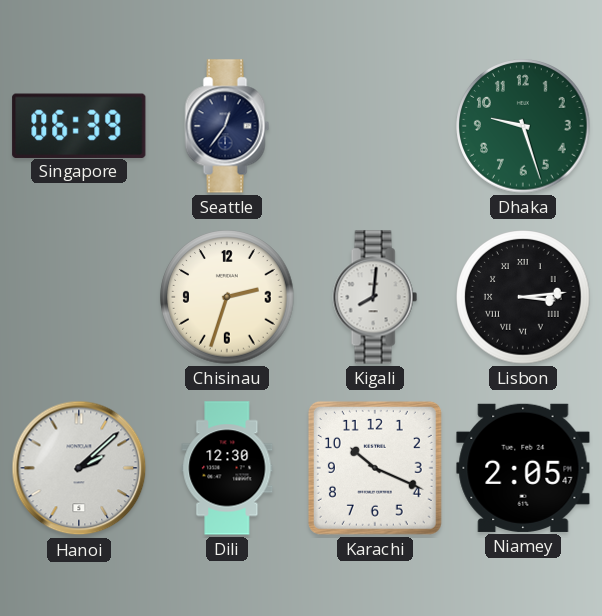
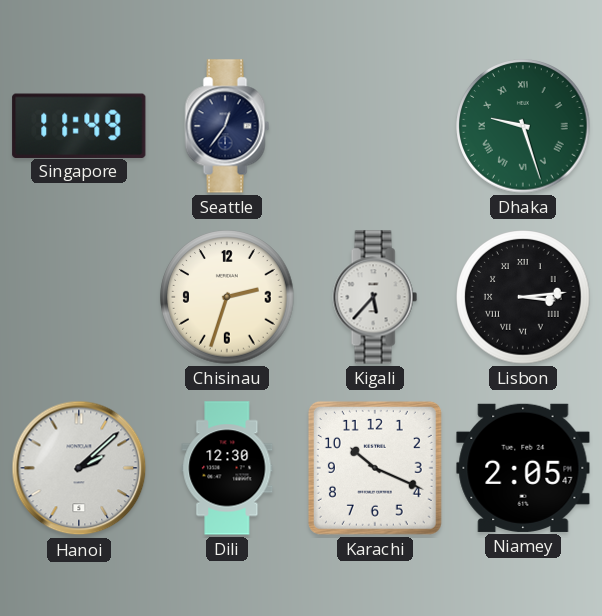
Singapore: 06:39 -> 11:49
Dhaka numerals: Arabic -> Roman
Kigali: 8:01 -> 5:37
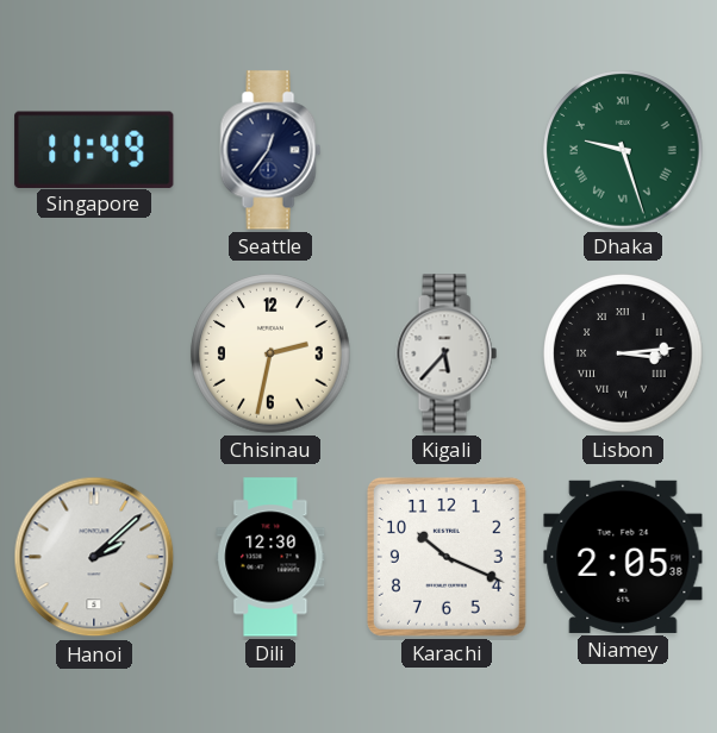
Chisinau: 2:33 -> 2:32
Niamey: 2:05:47 -> 2:05:38
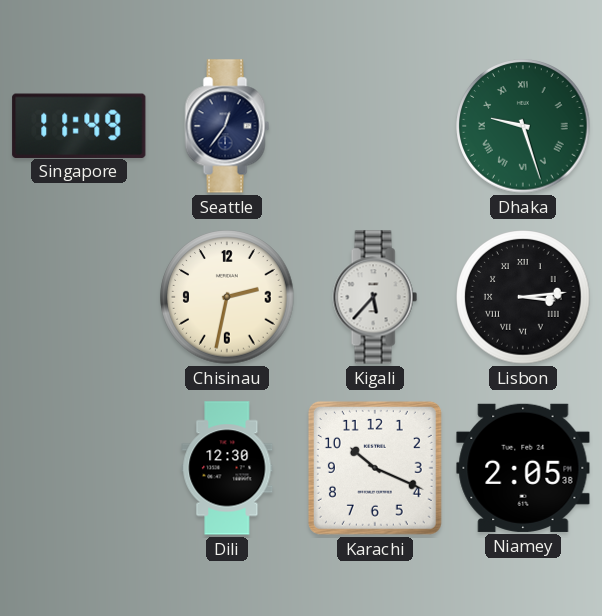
Hanoi: 2:08 -> none
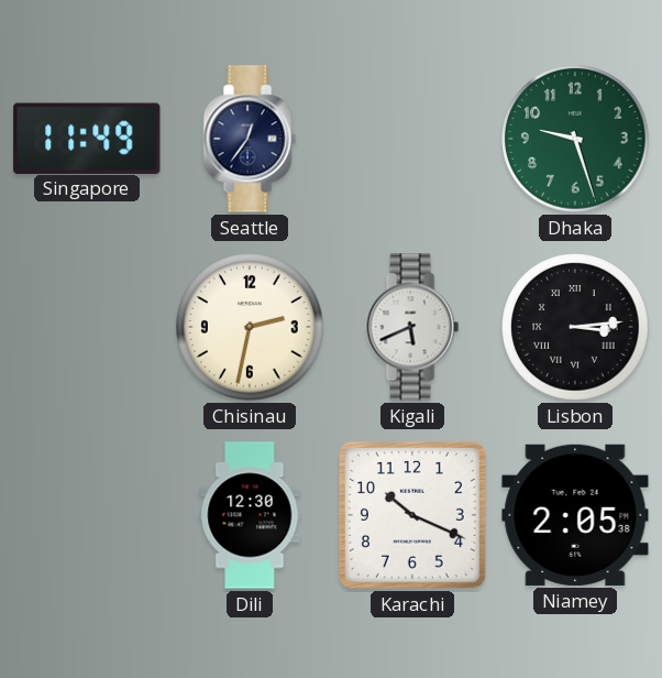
Dhaka numerals: Roman -> Arabic
Kigali: 5:37 -> 5:41
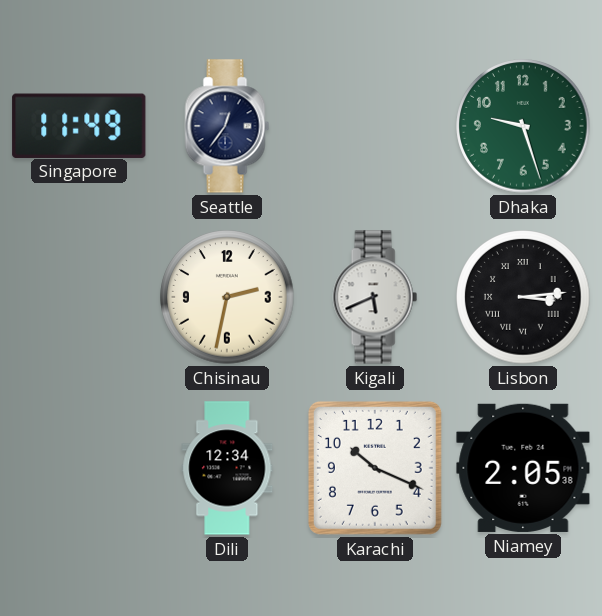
Dili: 12:30 -> 12:34
